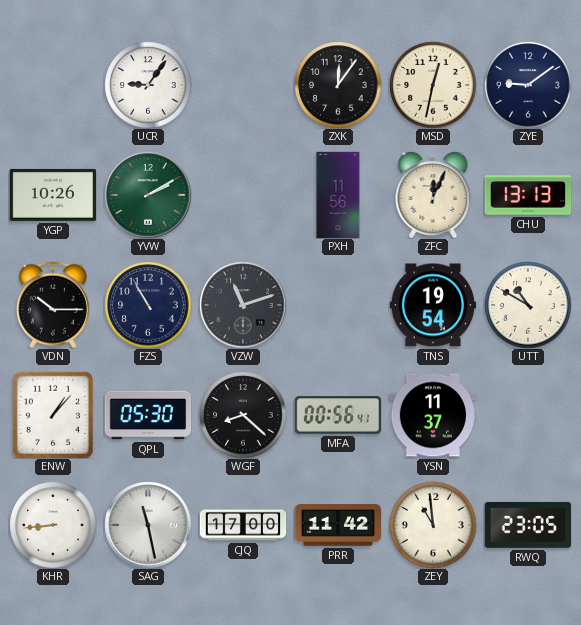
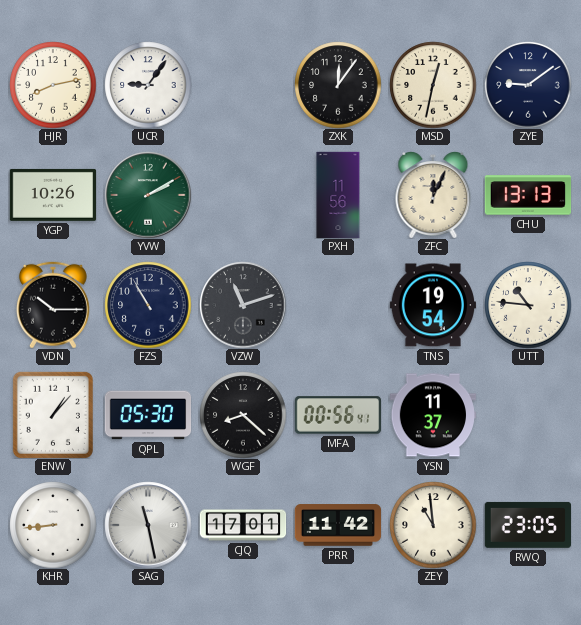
HJR: none -> 8:13
UTT: 10:50 -> 10:46
CJQ: 17:00 -> 17:01
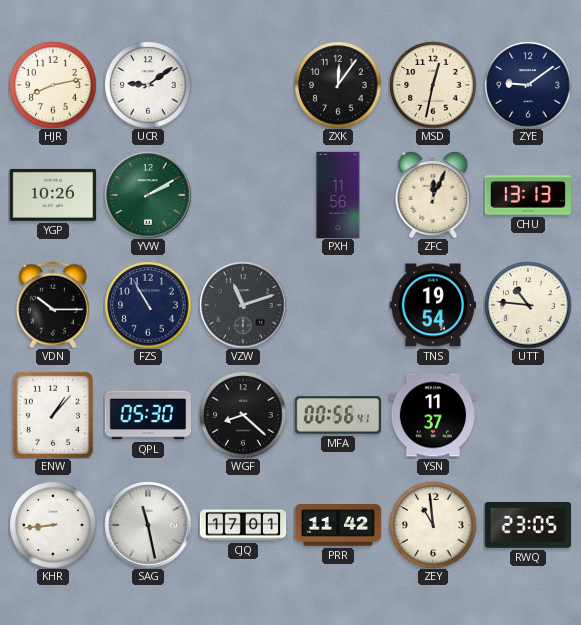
UCR: 9:06 -> 9:09
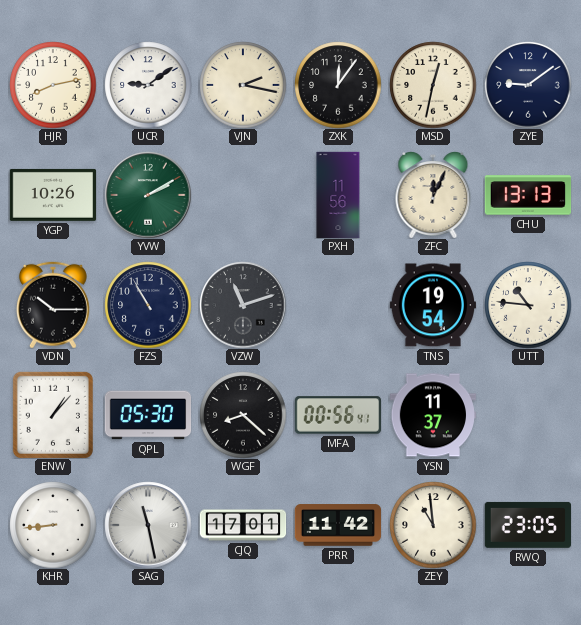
VJN: none -> 2:17
